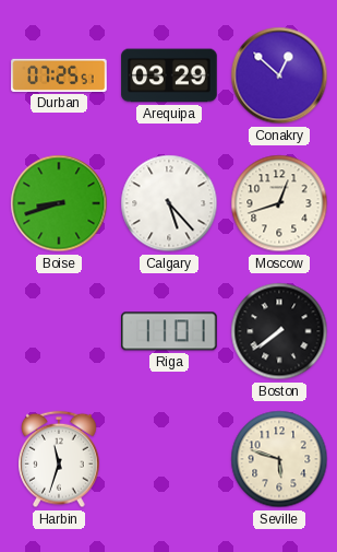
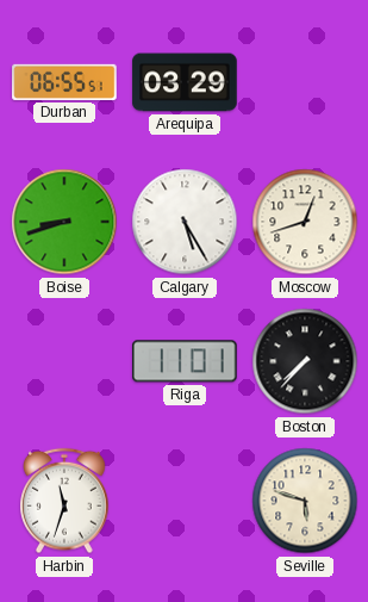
Durban: 07:25 -> 06:55
Conakry: 12:52 -> none
Calgary: 5:23 -> 5:25
Boston: 7:39 -> 7:37
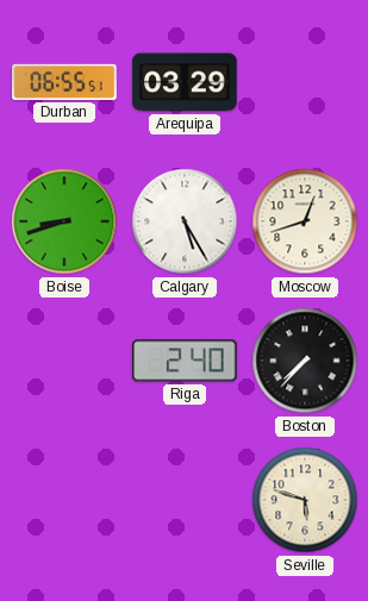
Riga: 11:01 -> 2:40
Harbin: 11:33 -> none
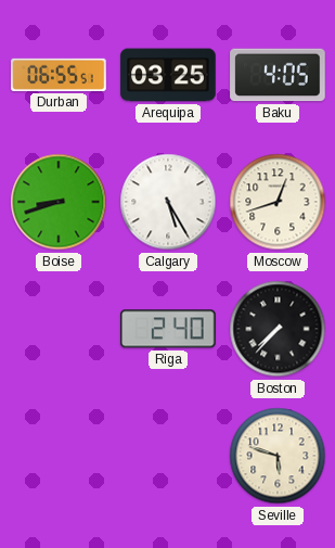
Arequipa: 03:29 -> 03:25
Baku: none -> 4:05
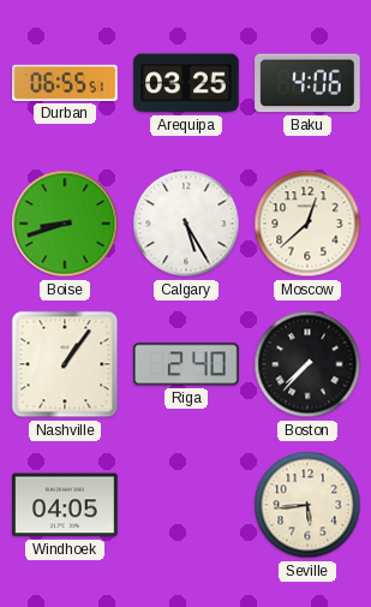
Baku: 4:05 -> 4:06
Moscow: 12:42 -> 12:38
Nashville: none -> 1:06
Windhoek: none -> 04:05
Seville: 5:48 -> 5:44
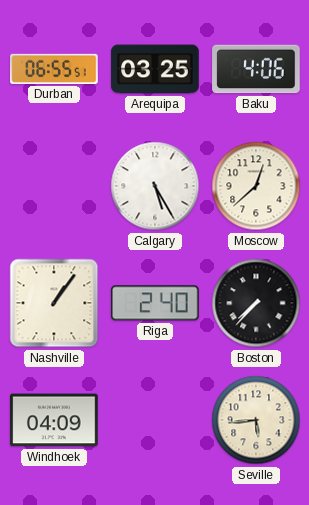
Boise: 8:42 -> none
Windhoek: 04:05 -> 04:09
